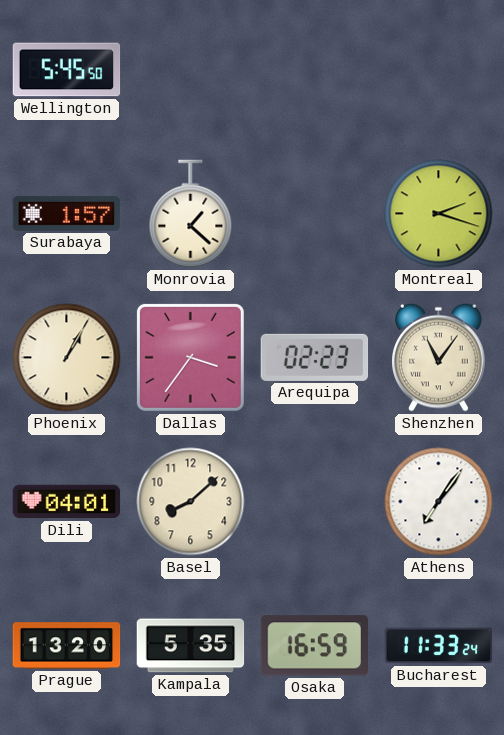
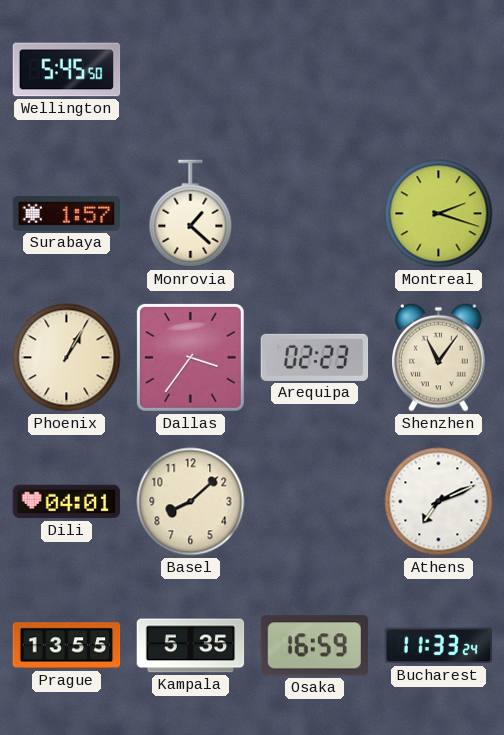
Athens: 7:06 -> 7:11
Prague: 13:20 -> 13:55
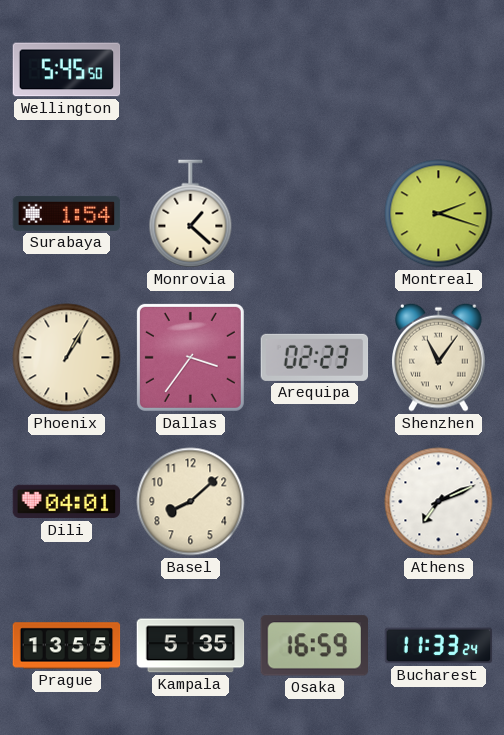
Surabaya: 1:57 -> 1:54
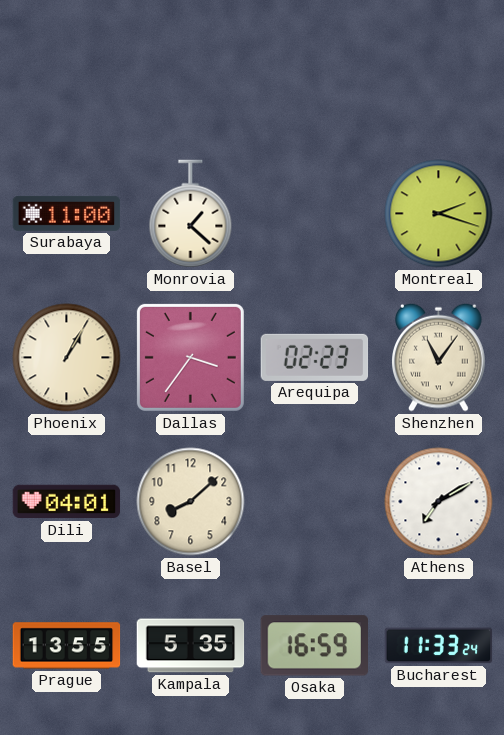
Wellington: 5:45 -> none
Surabaya: 1:54 -> 11:00
Athens: 7:11 -> 7:10
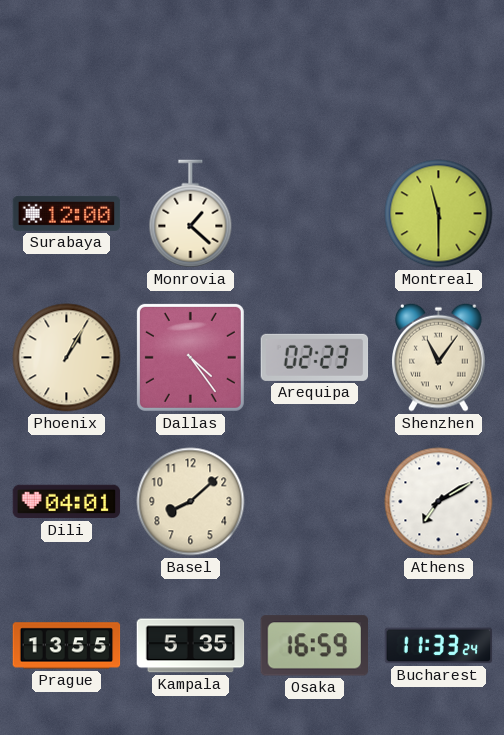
Surabaya: 11:00 -> 12:00
Montreal: 2:18 -> 11:30
Dallas: 3:36 -> 4:24
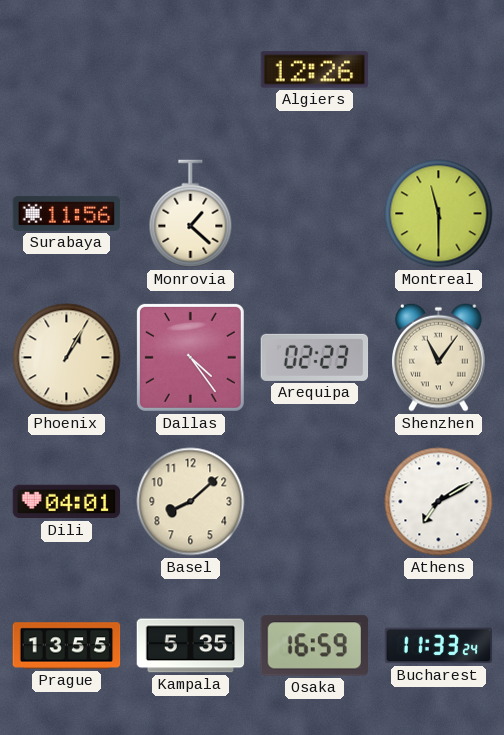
Algiers: none -> 12:26
Surabaya: 12:00 -> 11:56
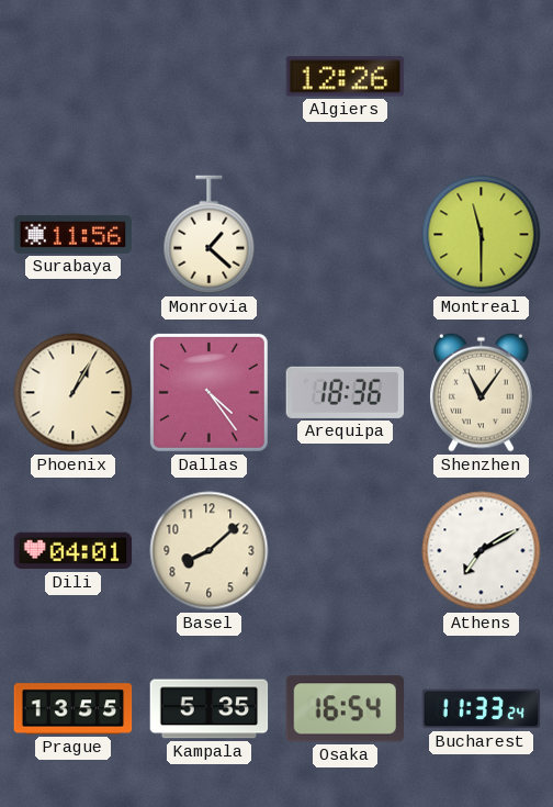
Arequipa: 02:23 -> 18:36
Osaka: 16:59 -> 16:54
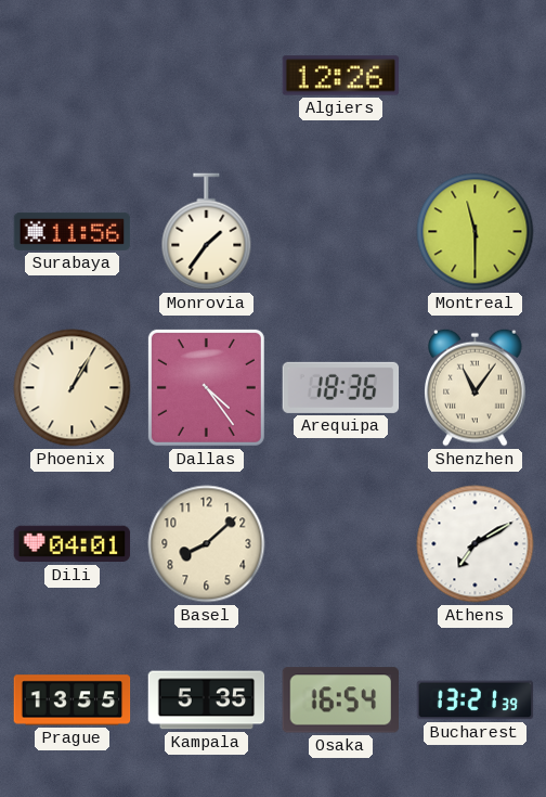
Monrovia: 1:22 -> 1:36
Bucharest: 11:33 -> 13:21
